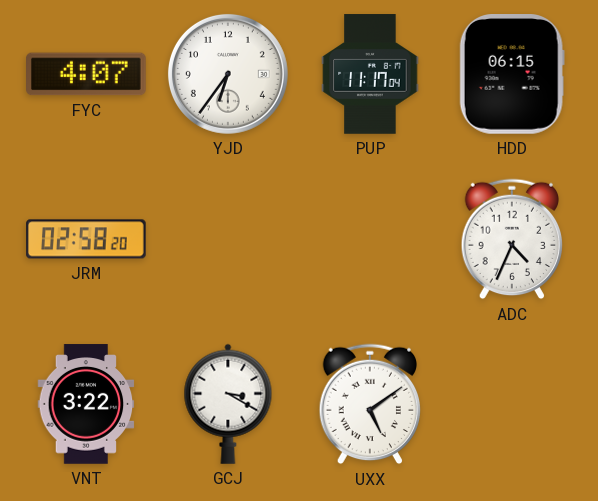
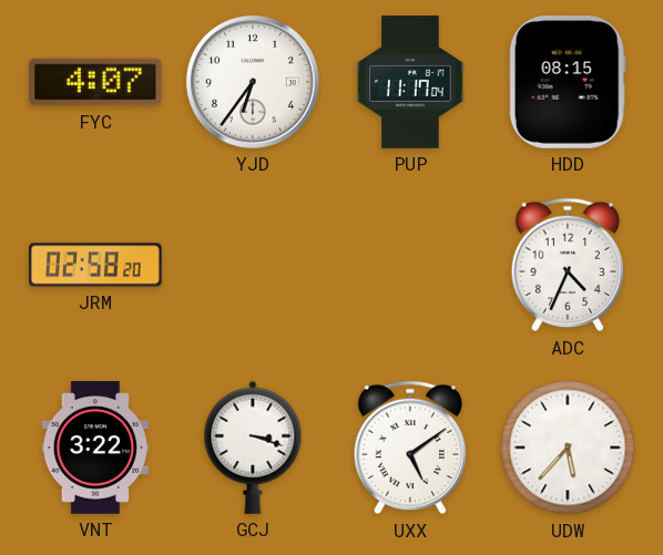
HDD: 06:15 -> 08:15
GCJ: 3:20 -> 3:18
UDW: none -> 5:37
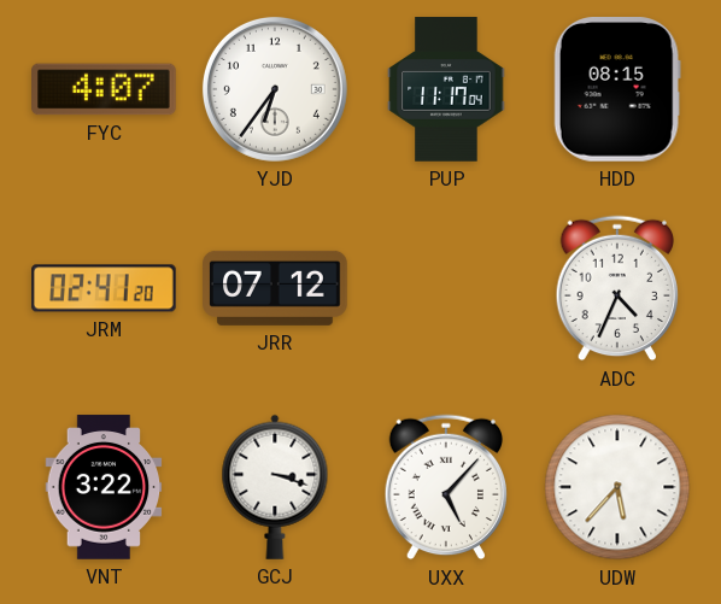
JRM: 02:58 -> 02:41
JRR: none -> 07:12
UXX: 5:09 -> 5:07
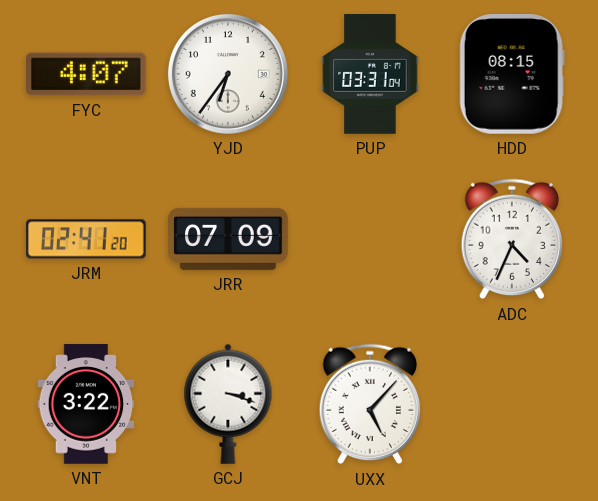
PUP: 11:17 -> 03:31
JRR: 07:12 -> 07:09
UDW: 5:37 -> none
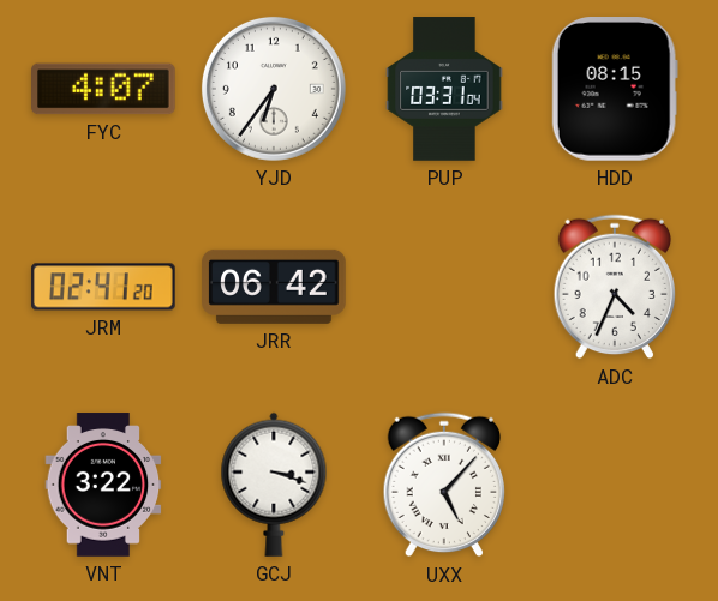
JRR: 07:09 -> 06:42
